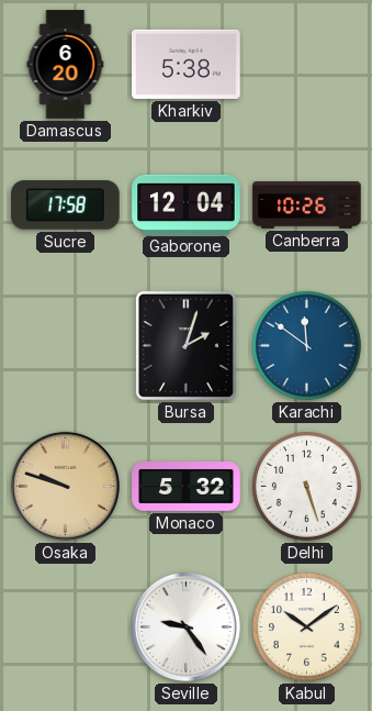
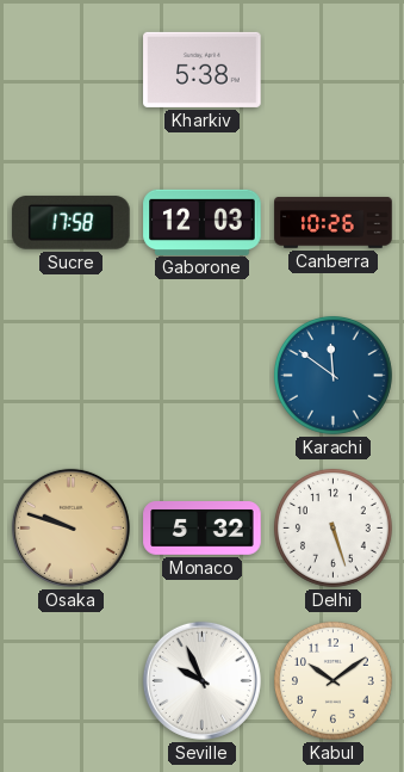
Damascus: 6:20 -> none
Gaborone: 12:04 -> 12:03
Bursa: 2:03 -> none
Seville: 9:24 -> 9:56
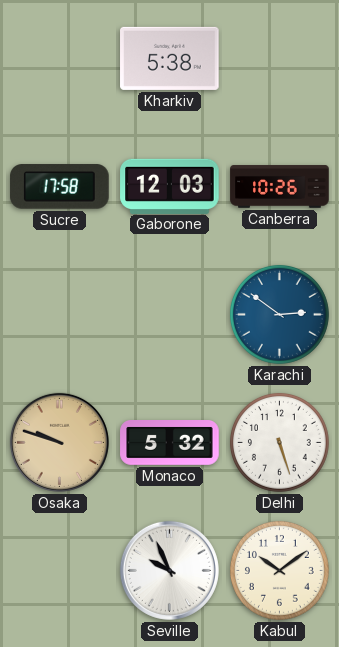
Karachi: 11:51 -> 2:51
